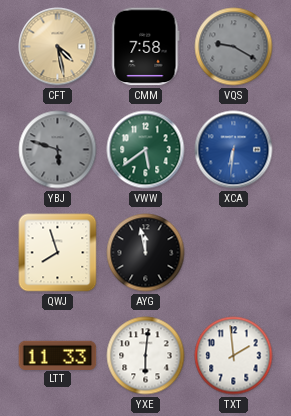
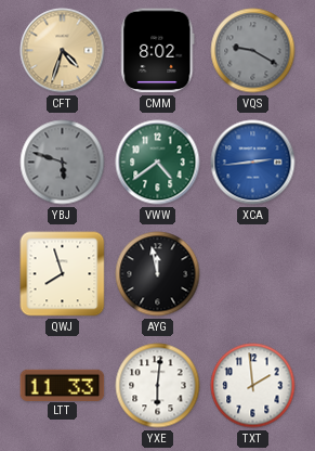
CFT: 4:28 -> 4:33
CMM: 7:58 -> 8:02
VWW: 5:39 -> 4:39
XCA: 6:31 -> 2:44
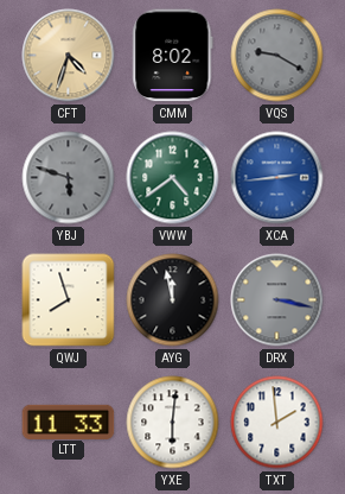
DRX: none -> 3:17
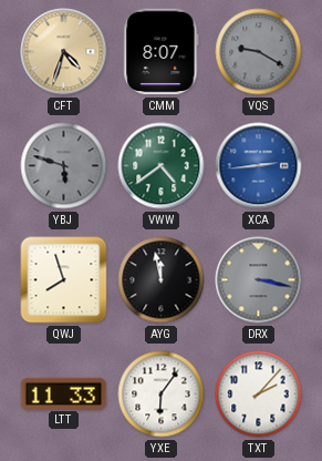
CMM: 8:02 -> 8:07
YXE: 6:01 -> 6:06
TXT: 1:59 -> 2:07
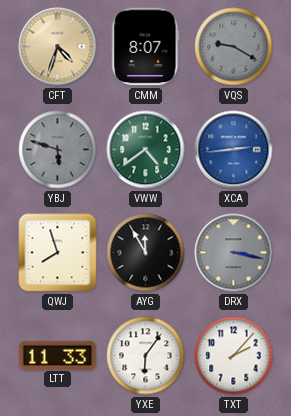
AYG: 11:58 -> 11:55
